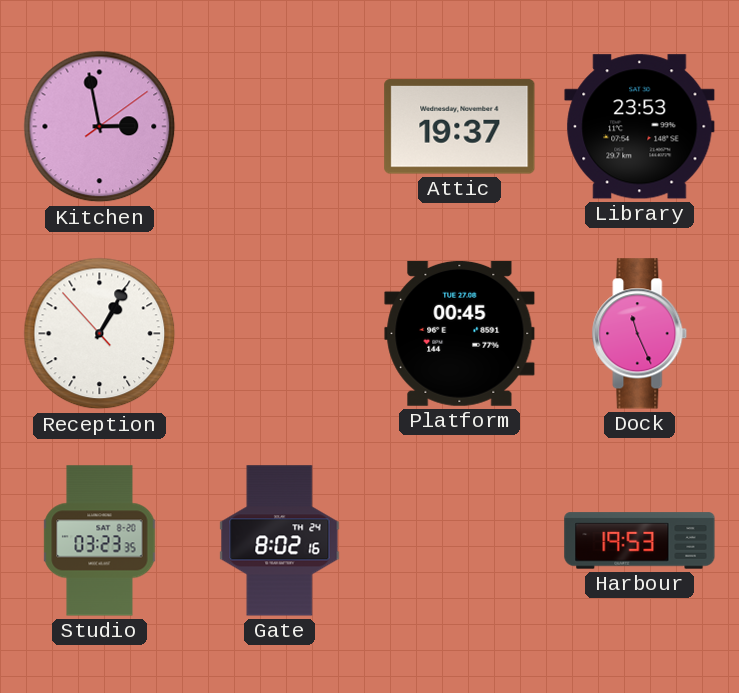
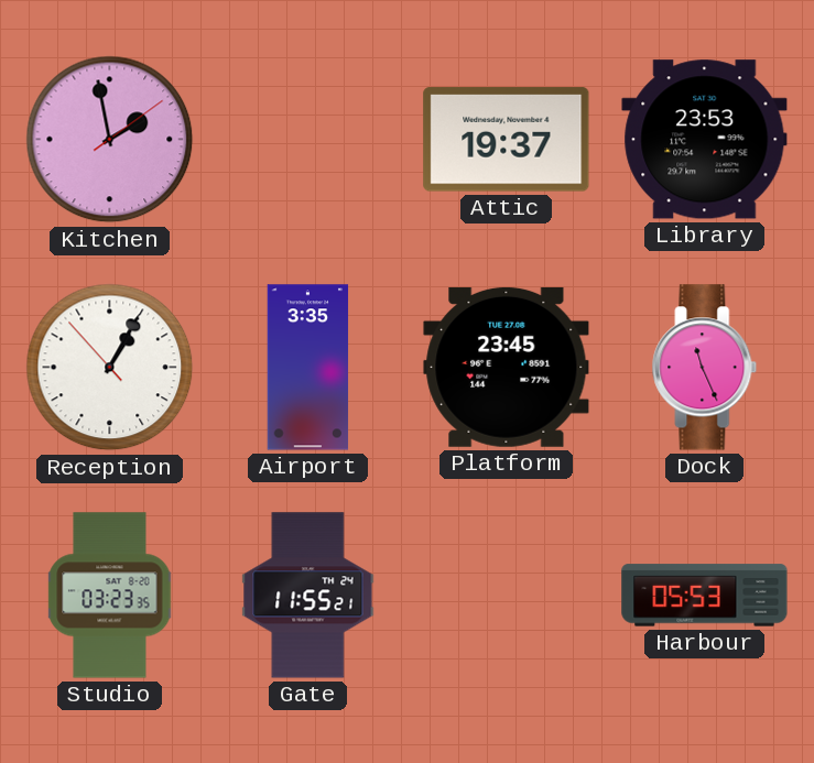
Kitchen: 2:58 -> 1:58
Airport: none -> 3:35
Platform: 00:45 -> 23:45
Gate: 8:02 -> 11:55
Harbour: 19:53 -> 05:53
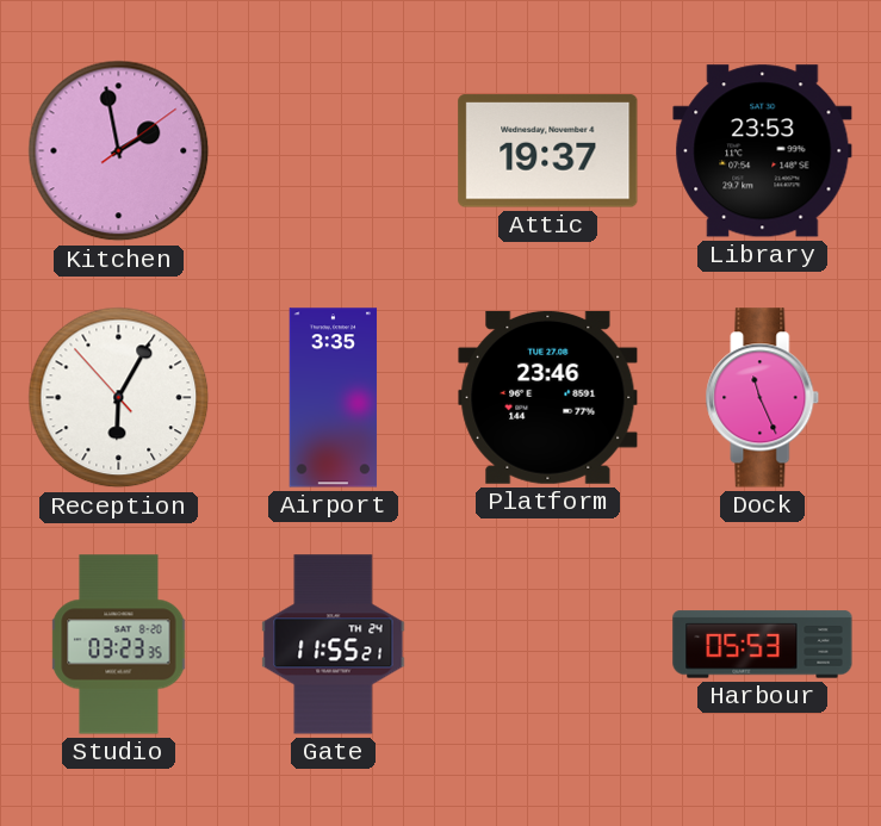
Reception: 1:04 -> 6:04
Platform: 23:45 -> 23:46
